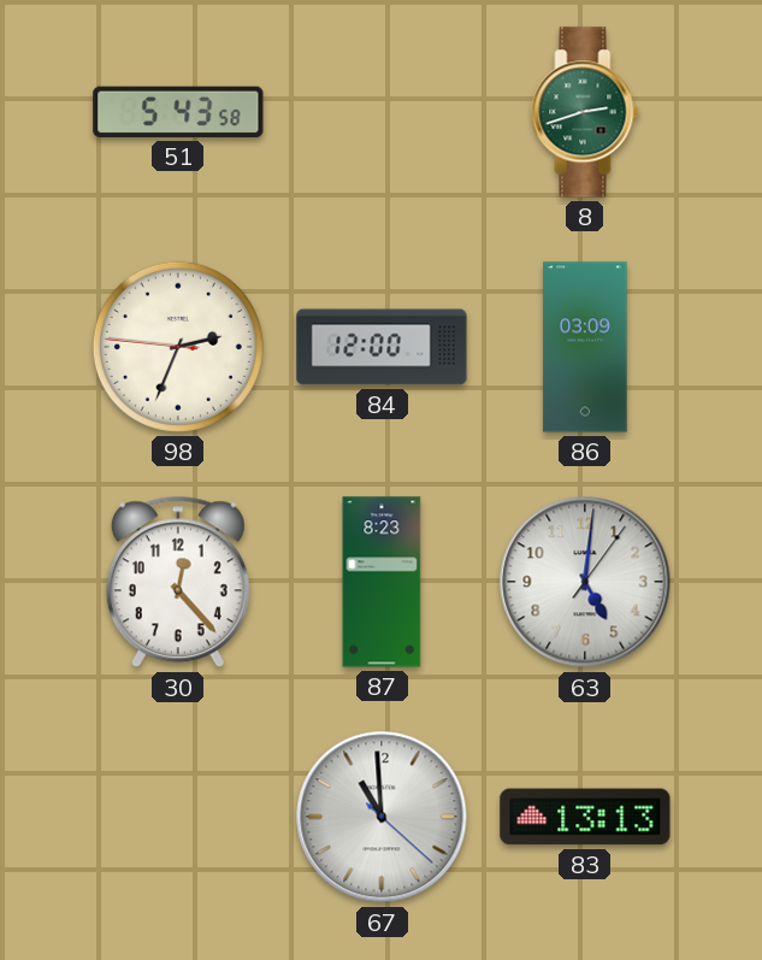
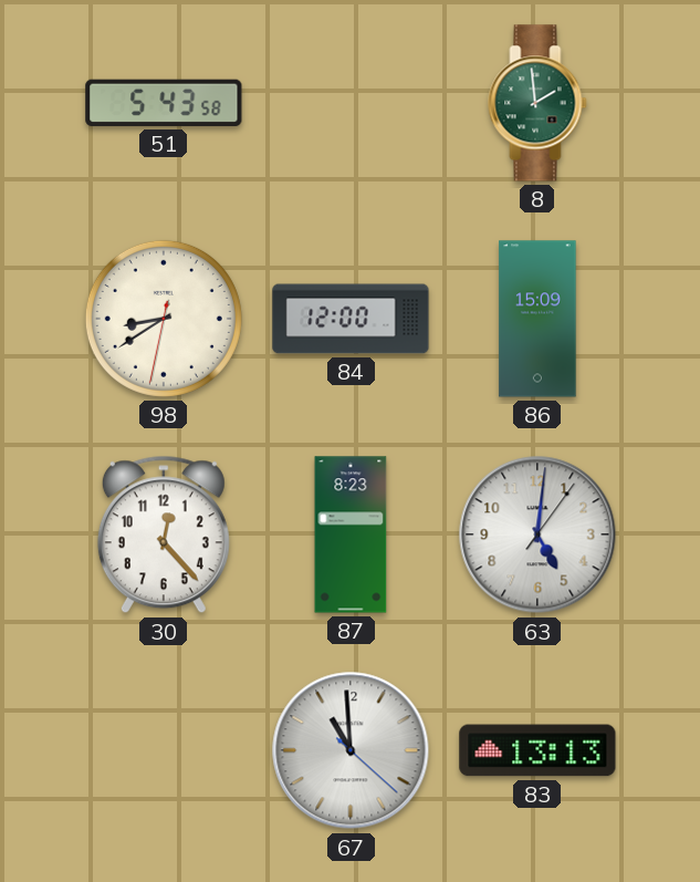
8: 2:42 -> 1:59
98: 2:33 -> 8:39
86: 03:09 -> 15:09
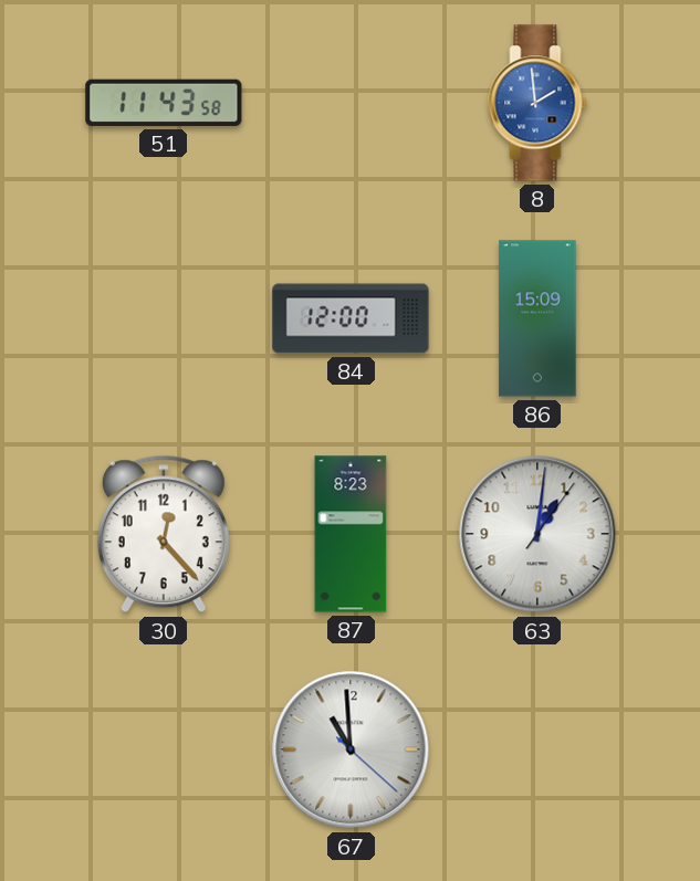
51: 5:43 -> 11:43
8 dial: green -> blue
98: 8:39 -> none
63: 5:01 -> 1:01
83: 13:13 -> none
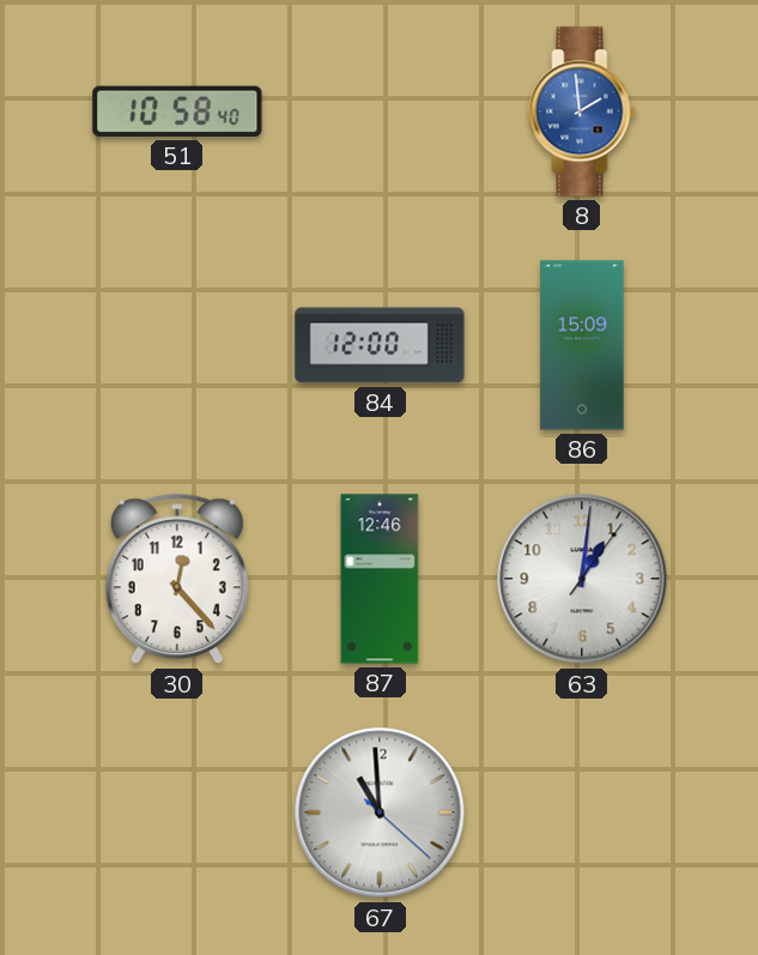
51: 11:43 -> 10:58
87: 8:23 -> 12:46
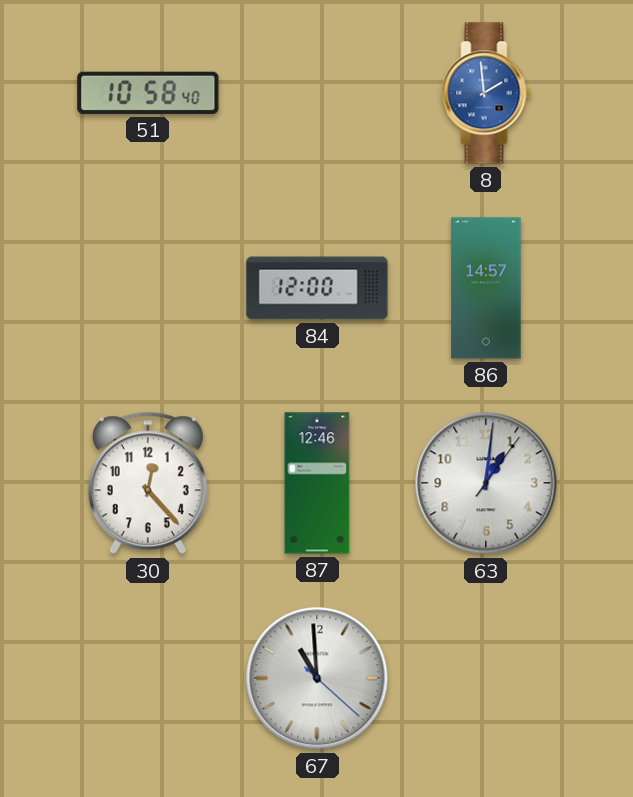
86: 15:09 -> 14:57
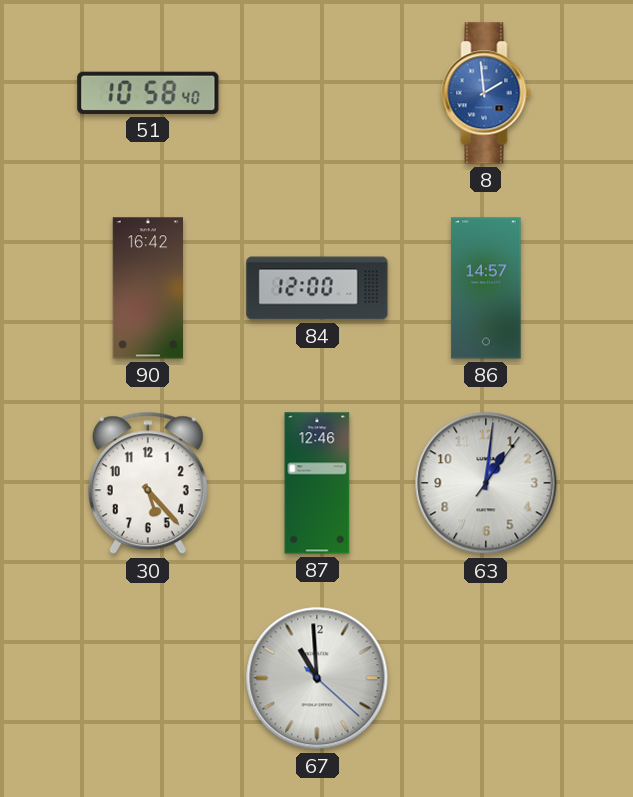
90: none -> 16:42
30: 12:23 -> 5:23
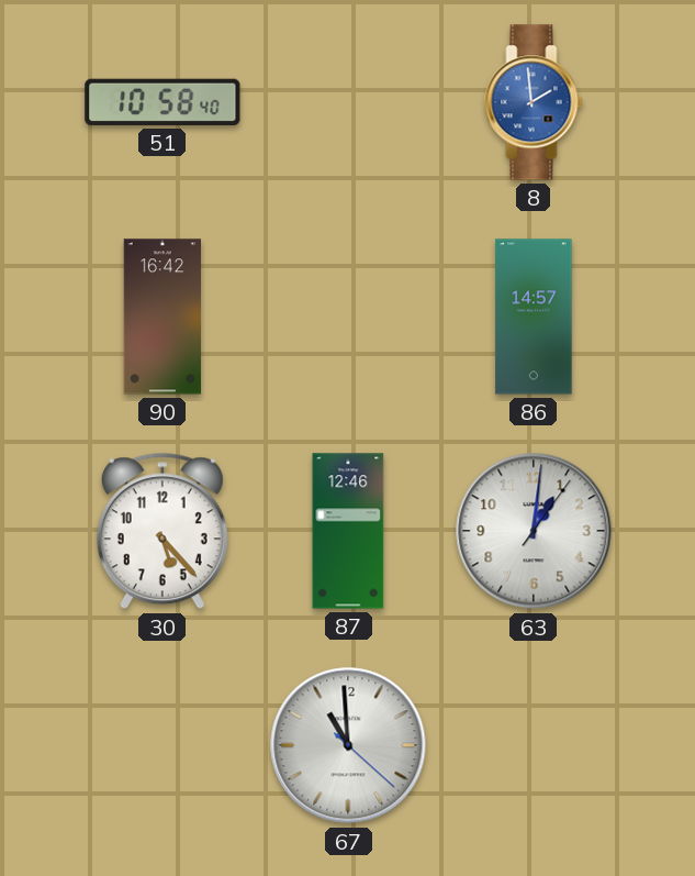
84: 12:00 -> none
